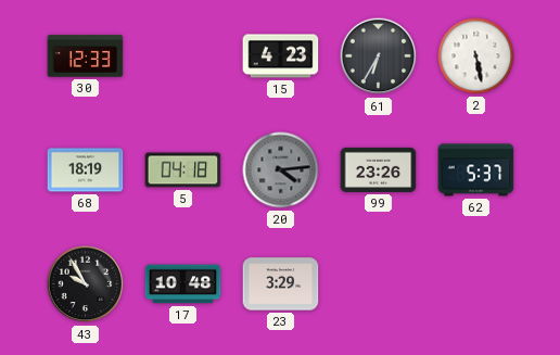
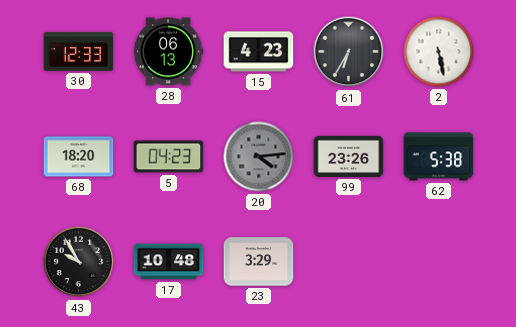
28: none -> 06:13
68: 18:19 -> 18:20
5: 04:18 -> 04:23
62: 5:37 -> 5:38
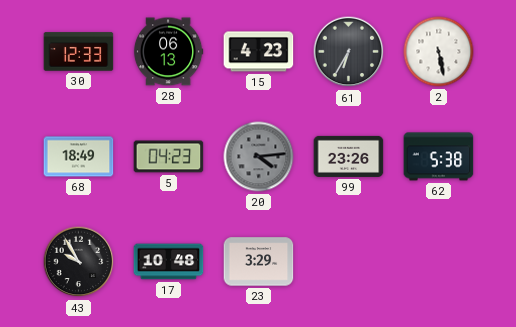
68: 18:20 -> 18:49
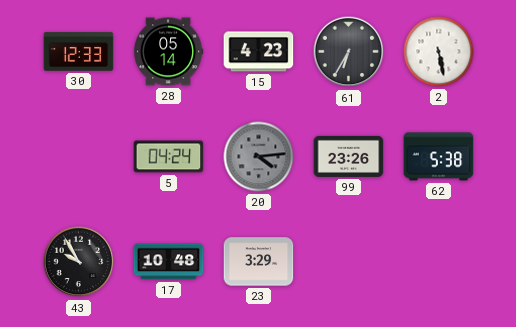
28: 06:13 -> 05:14
68: 18:49 -> none
5: 04:23 -> 04:24
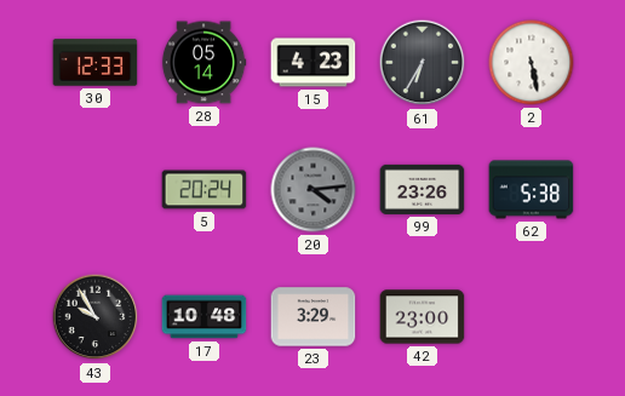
5: 04:24 -> 20:24
42: none -> 23:00
